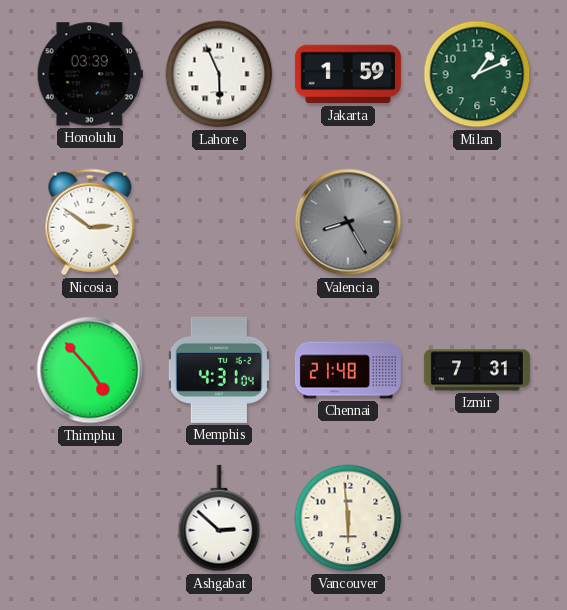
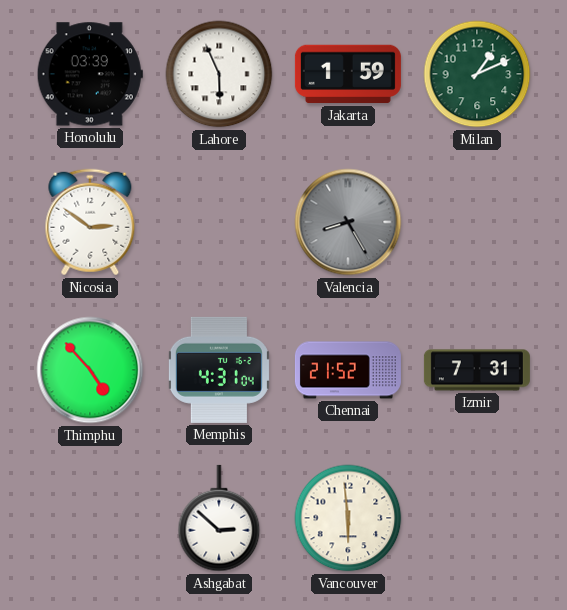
Chennai: 21:48 -> 21:52
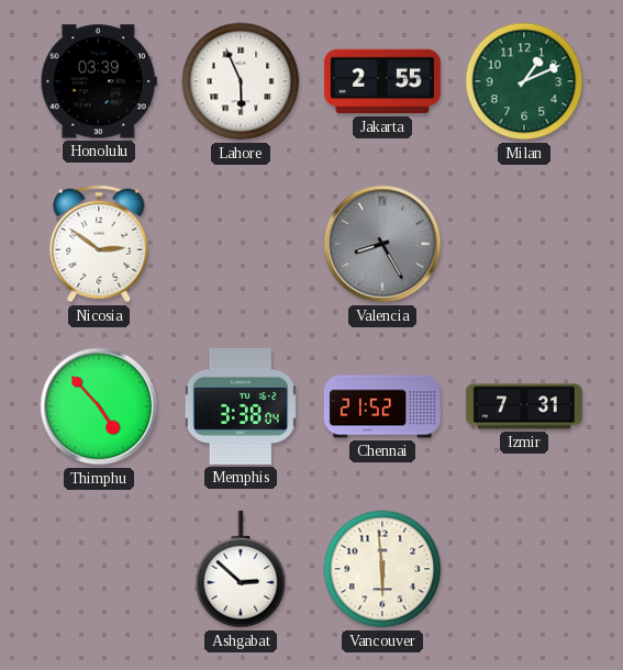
Jakarta: 1:59 -> 2:55
Memphis: 4:31 -> 3:38
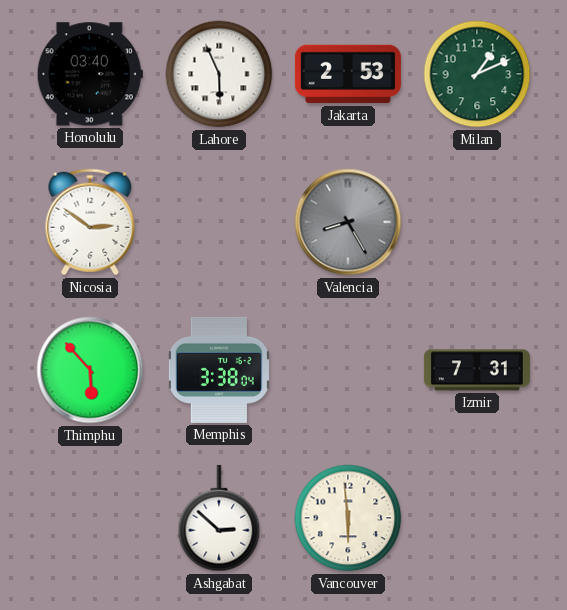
Honolulu: 03:39 -> 03:40
Jakarta: 2:55 -> 2:53
Thimphu: 4:53 -> 5:53
Chennai: 21:52 -> none
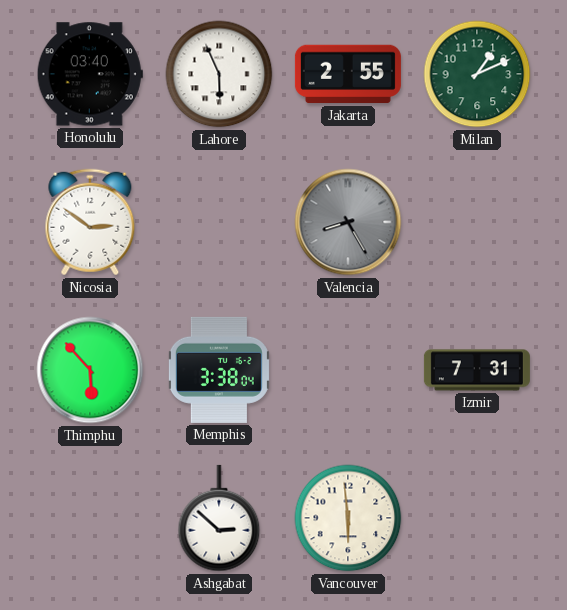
Jakarta: 2:53 -> 2:55
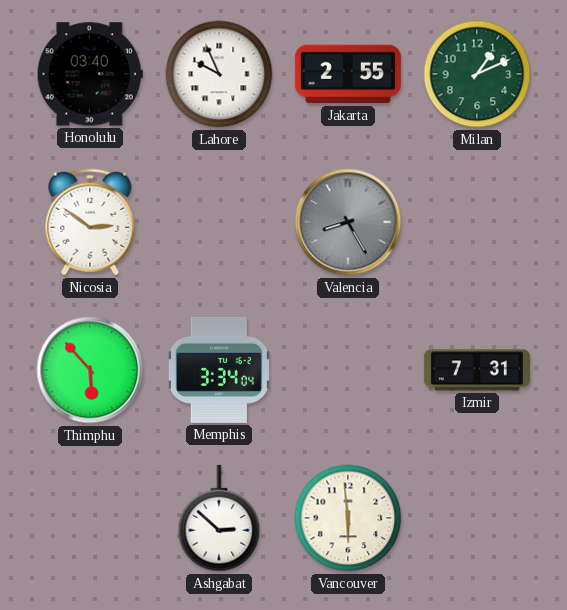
Lahore: 5:56 -> 9:56
Memphis: 3:38 -> 3:34
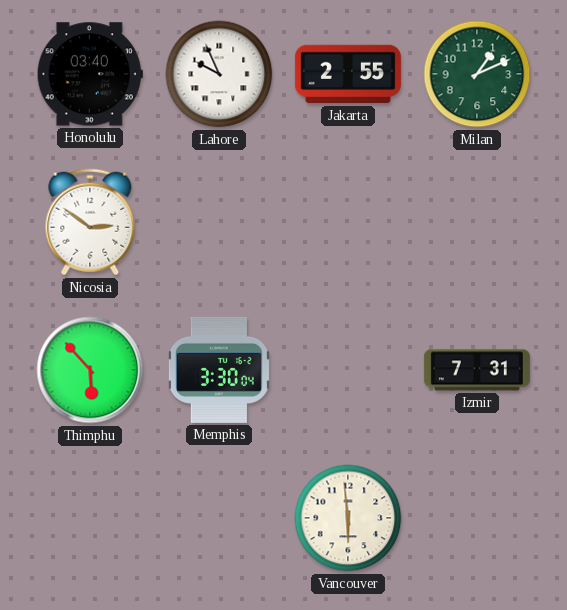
Valencia: 8:25 -> none
Memphis: 3:34 -> 3:30
Ashgabat: 2:52 -> none
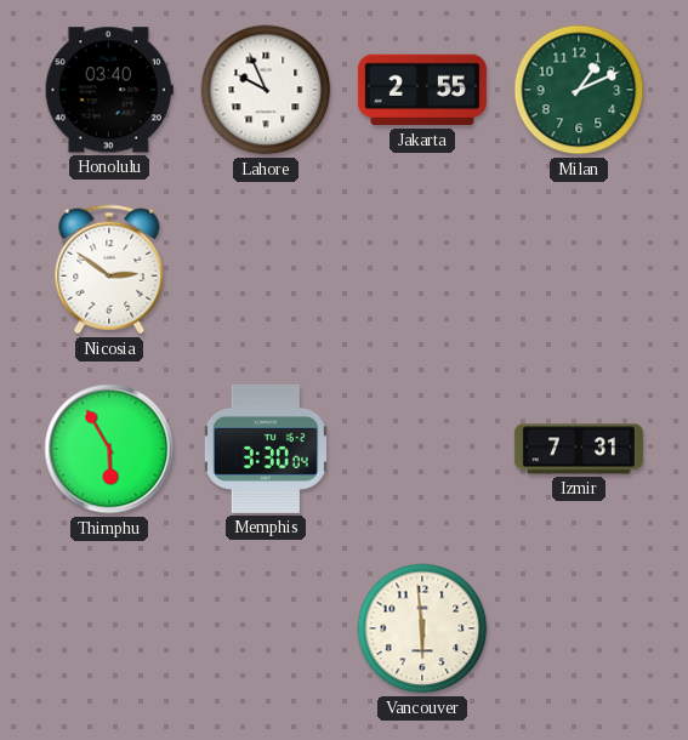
Thimphu: 5:53 -> 5:55
